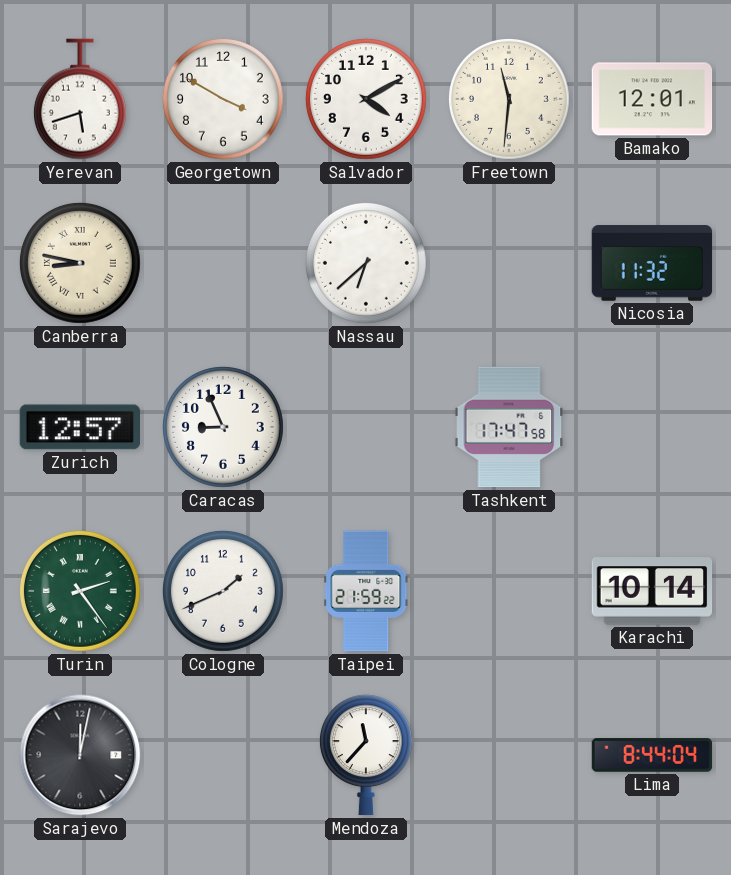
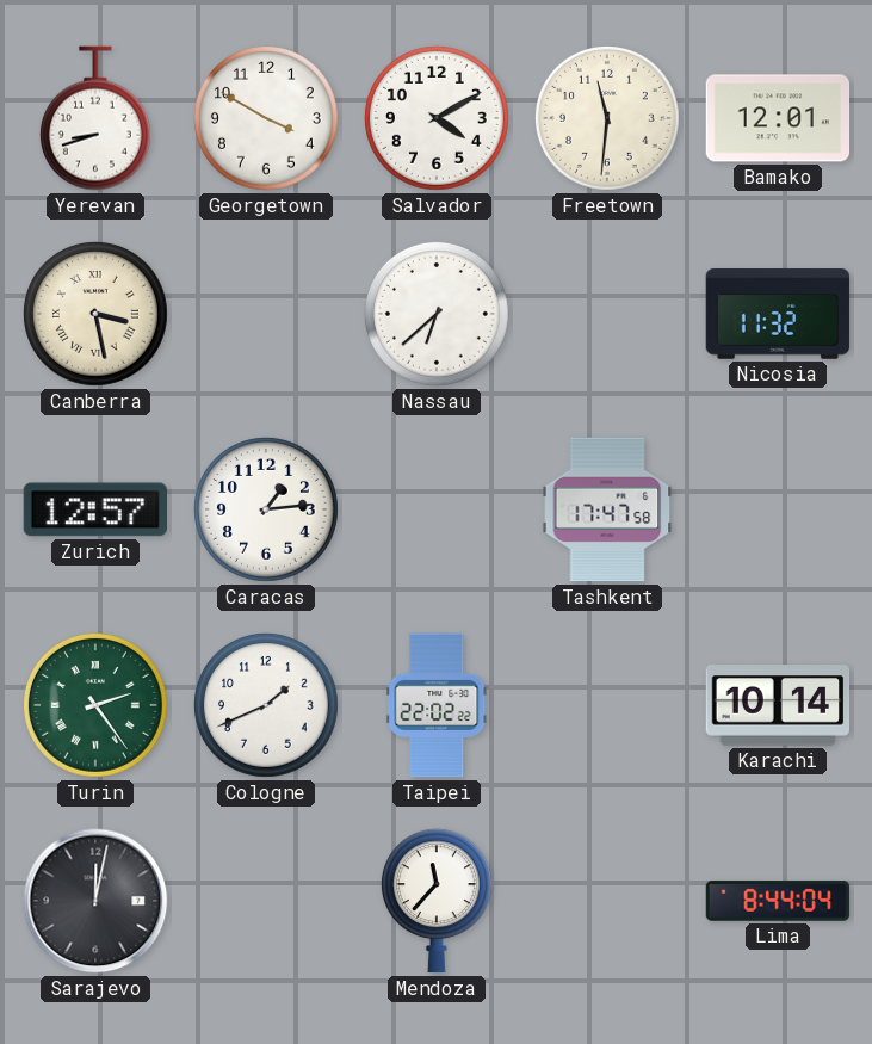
Yerevan: 5:42 -> 8:42
Canberra: 8:47 -> 3:28
Caracas: 8:56 -> 1:14
Taipei: 21:59 -> 22:02
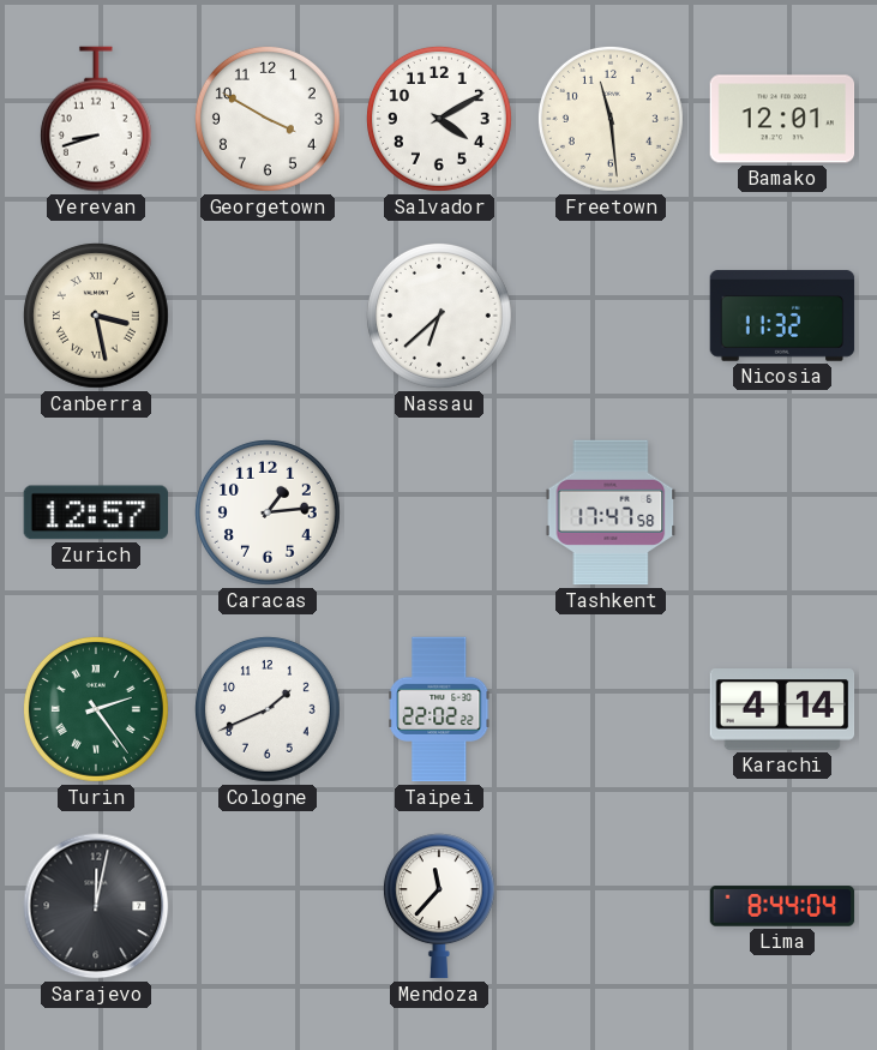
Freetown: 11:31 -> 11:29
Karachi: 10:14 -> 4:14
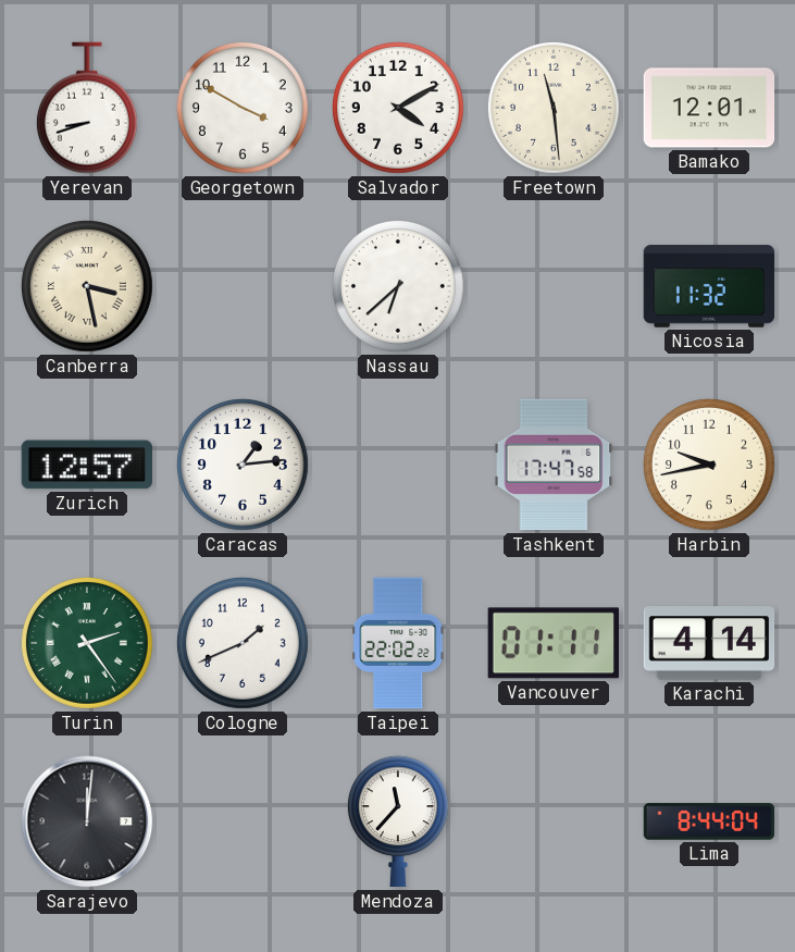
Harbin: none -> 9:43
Vancouver: none -> 01:11
Sarajevo: 12:02 -> 12:01
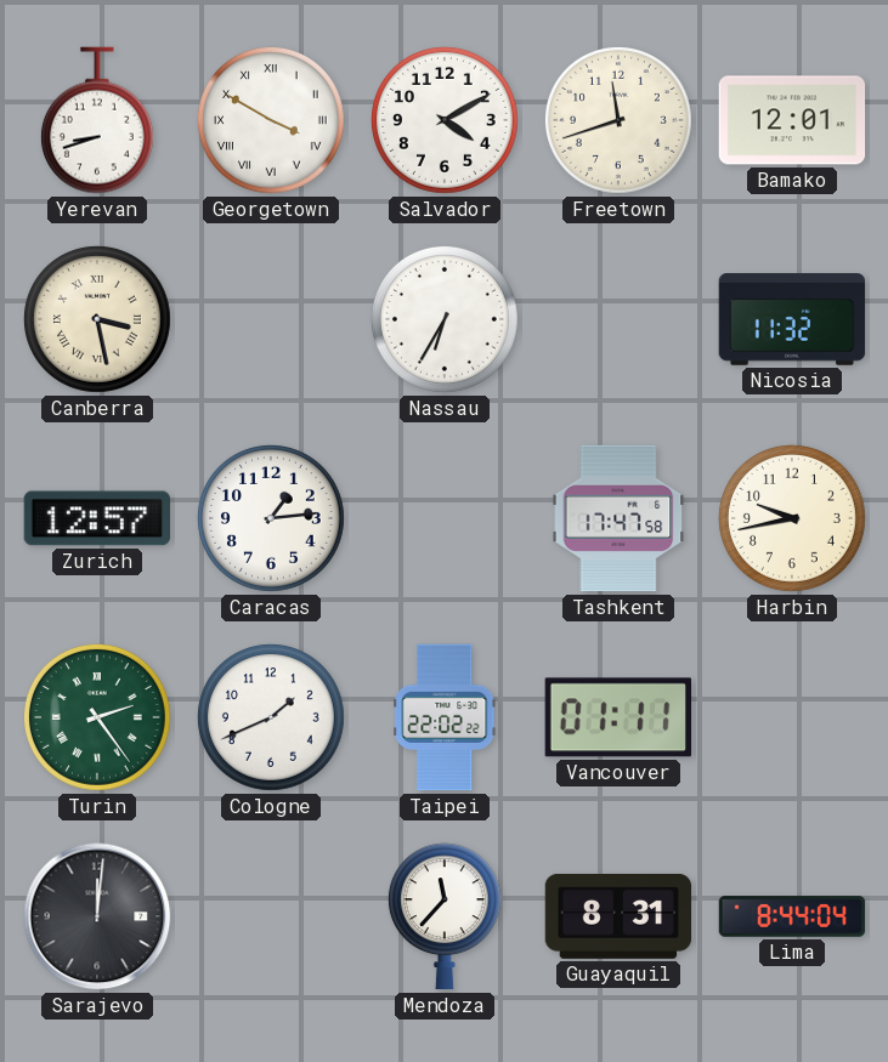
Georgetown numerals: Arabic -> Roman
Freetown: 11:29 -> 11:42
Nassau: 6:38 -> 6:35
Karachi: 4:14 -> none
Guayaquil: none -> 8:31
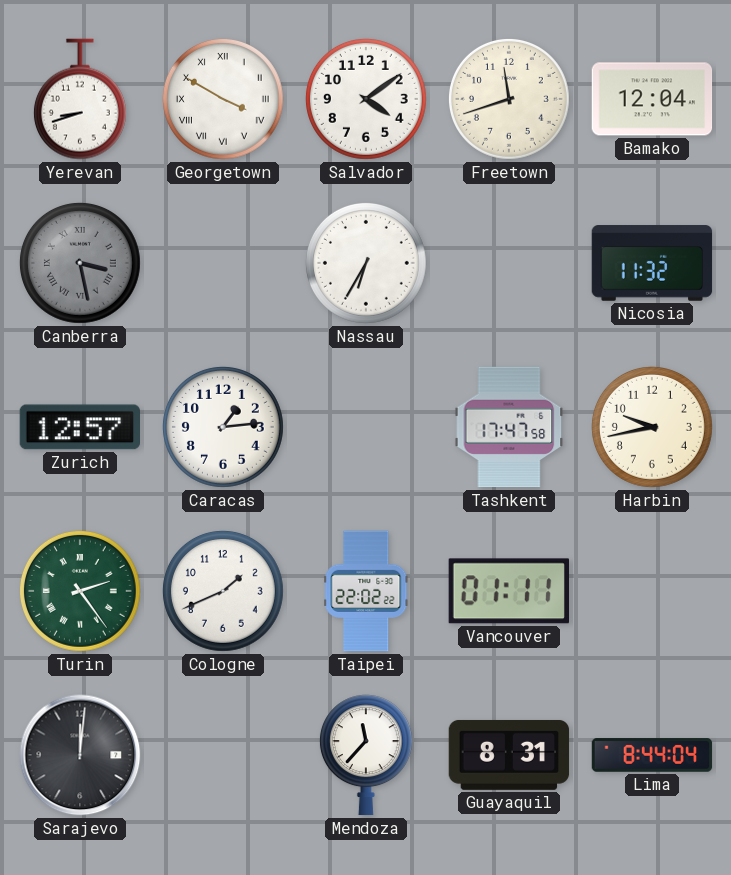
Salvador: 4:10 -> 4:09
Bamako: 12:01 -> 12:04
Canberra dial: cream -> grey
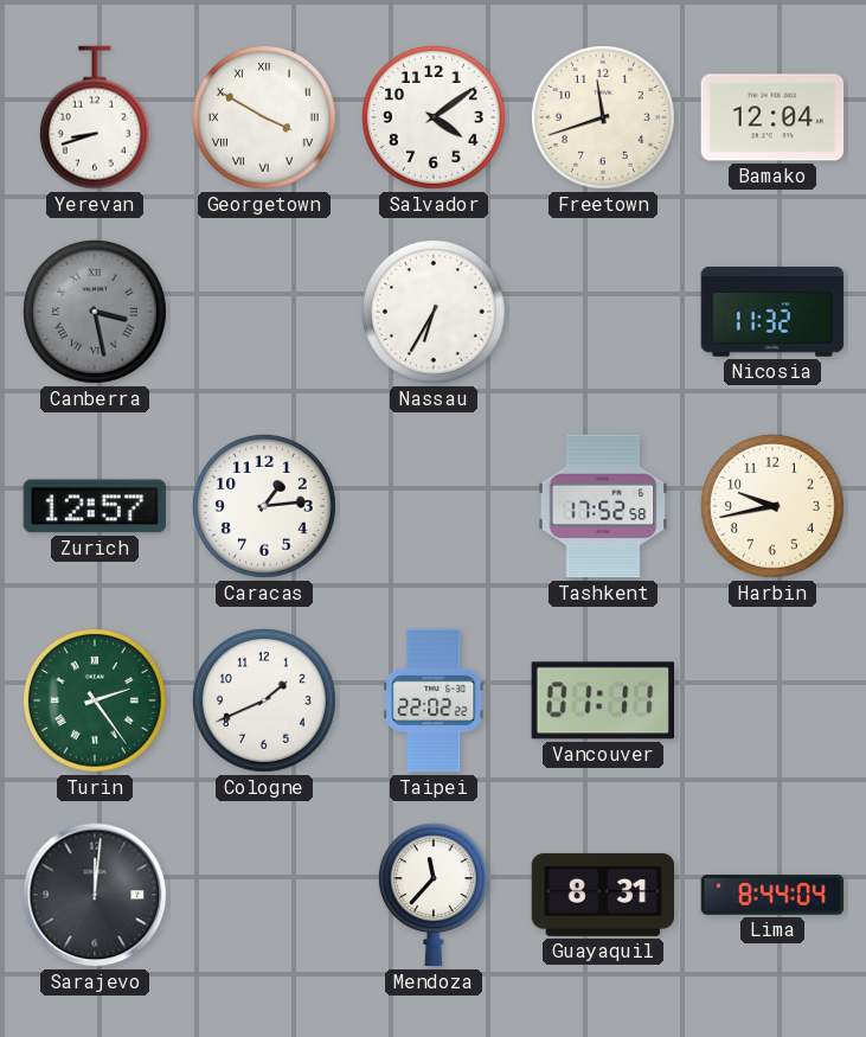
Tashkent: 17:47 -> 17:52
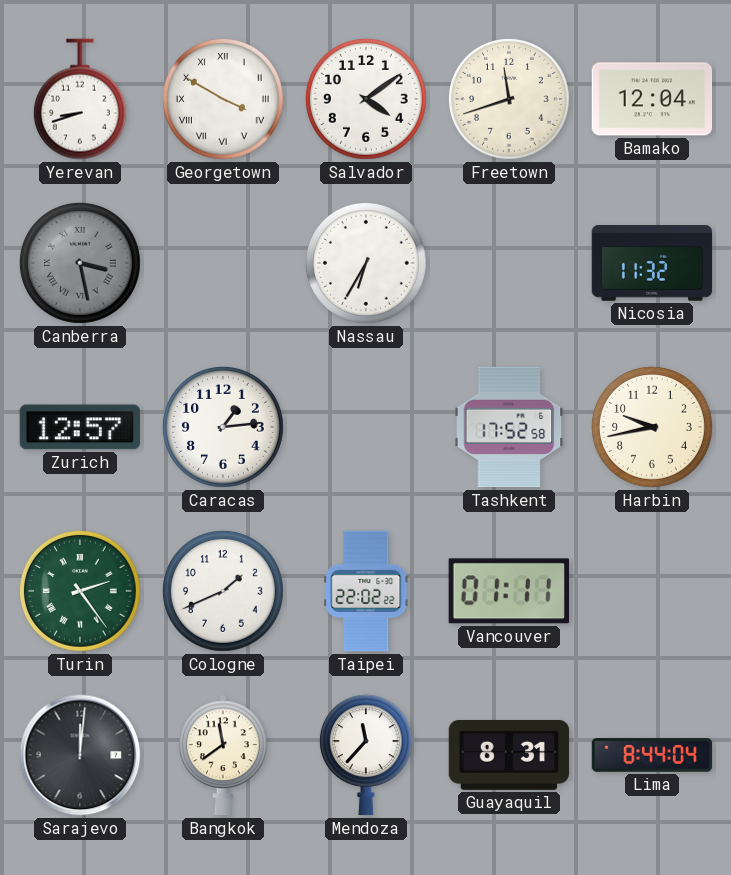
Bangkok: none -> 11:39
